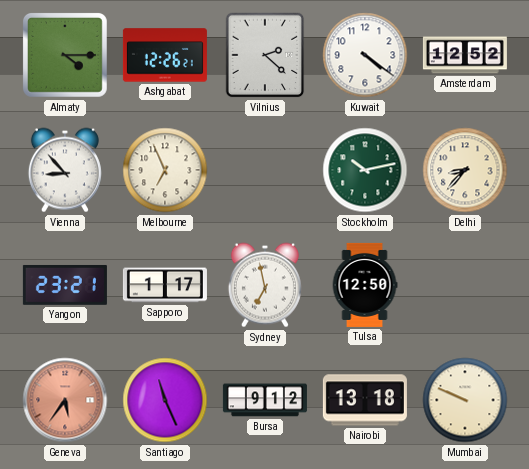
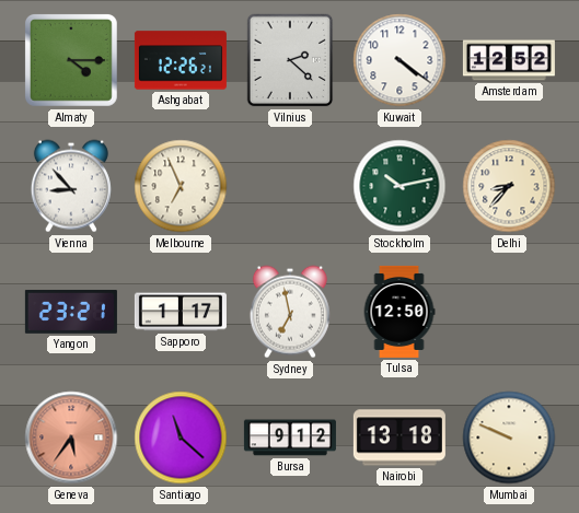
Santiago: 11:26 -> 11:22
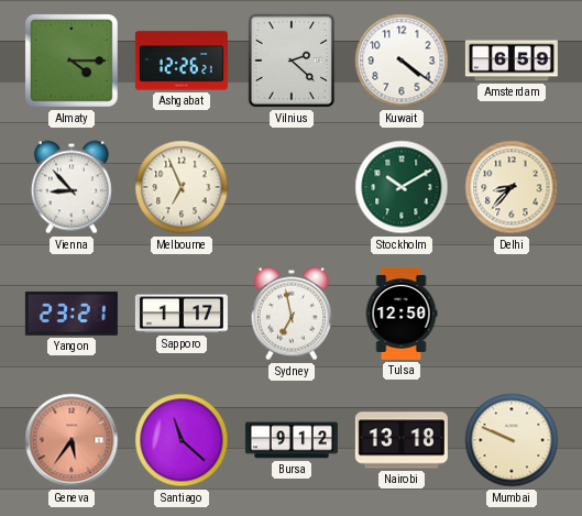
Amsterdam: 12:52 -> 6:59
Stockholm: 10:13 -> 10:10
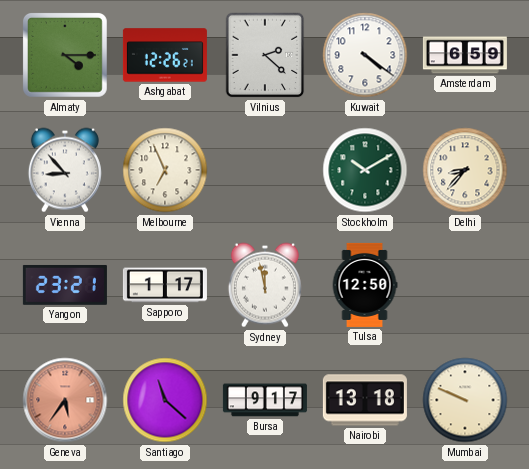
Sydney: 6:58 -> 11:58
Bursa: 9:12 -> 9:17
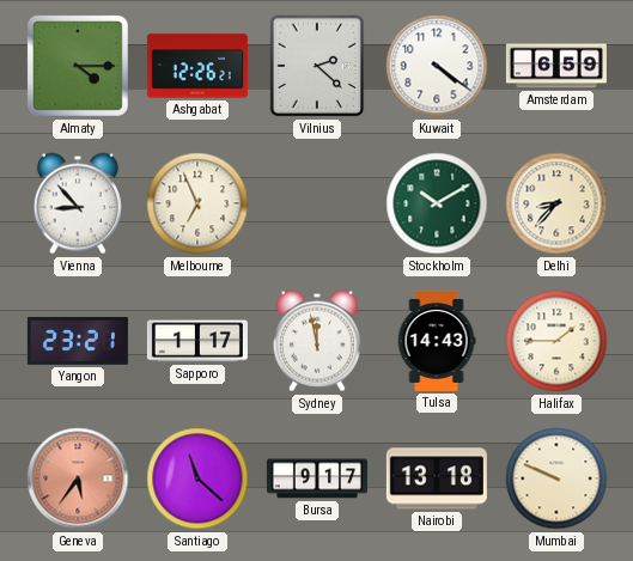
Tulsa: 12:50 -> 14:43
Halifax: none -> 1:45
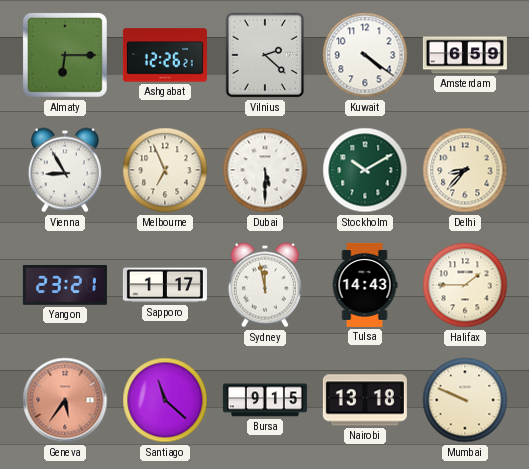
Almaty: 4:15 -> 6:15
Vienna: 8:53 -> 8:55
Dubai: none -> 5:30
Bursa: 9:17 -> 9:15
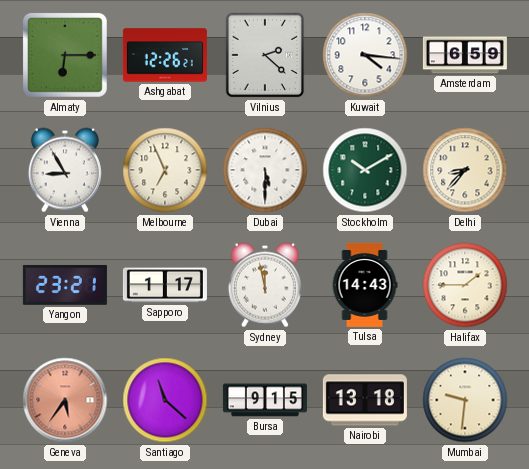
Kuwait: 4:21 -> 4:16
Mumbai: 9:49 -> 9:31
